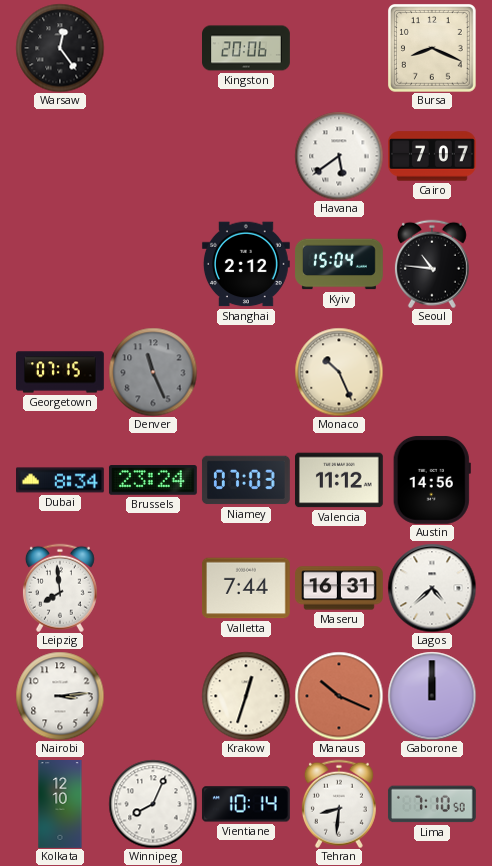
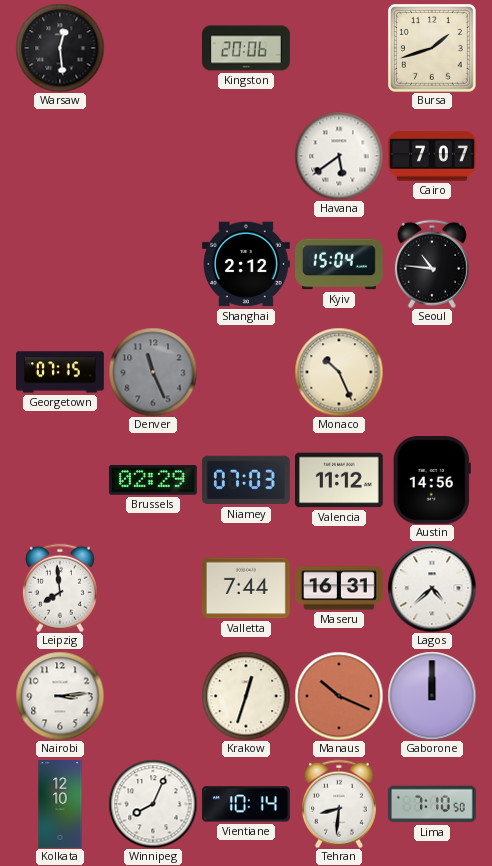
Warsaw: 12:24 -> 12:29
Bursa: 8:19 -> 1:42
Dubai: 8:34 -> none
Brussels: 23:24 -> 02:29
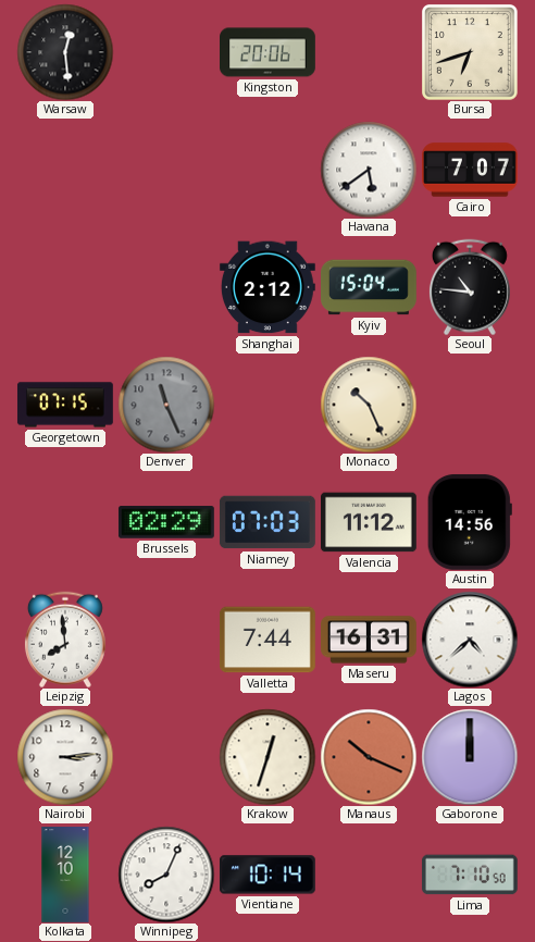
Bursa: 1:42 -> 6:42
Tehran: 8:31 -> none
